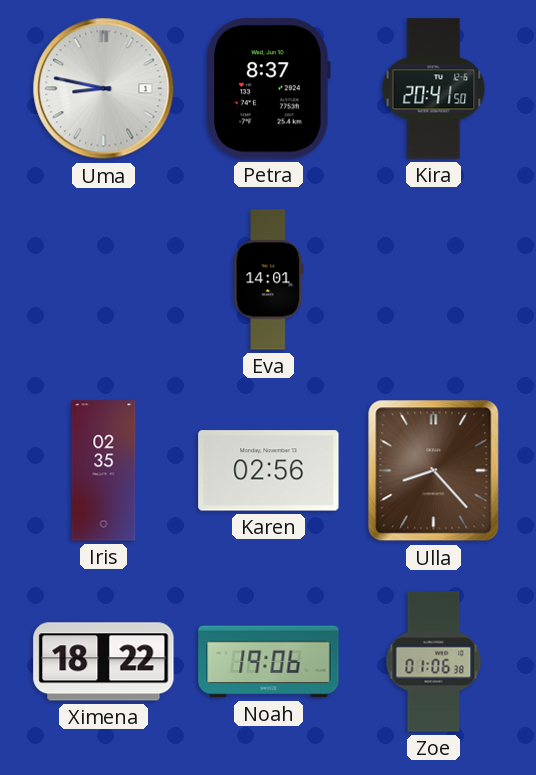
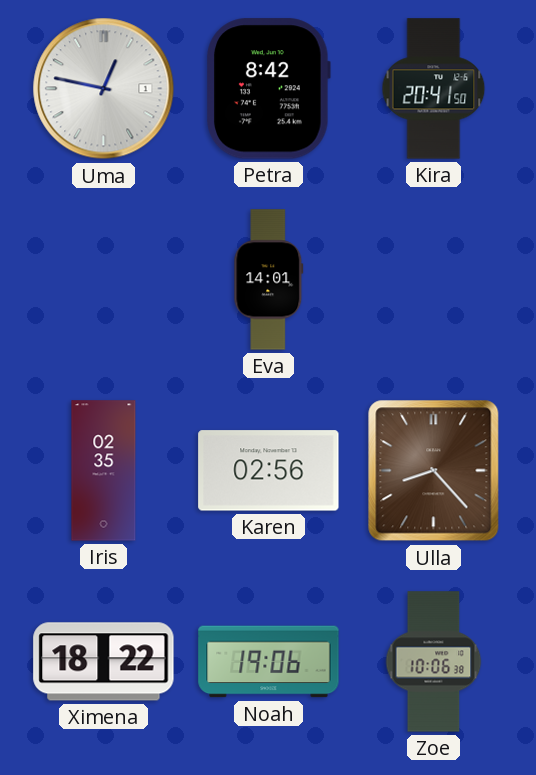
Uma: 8:47 -> 12:47
Petra: 8:37 -> 8:42
Zoe: 01:06 -> 10:06
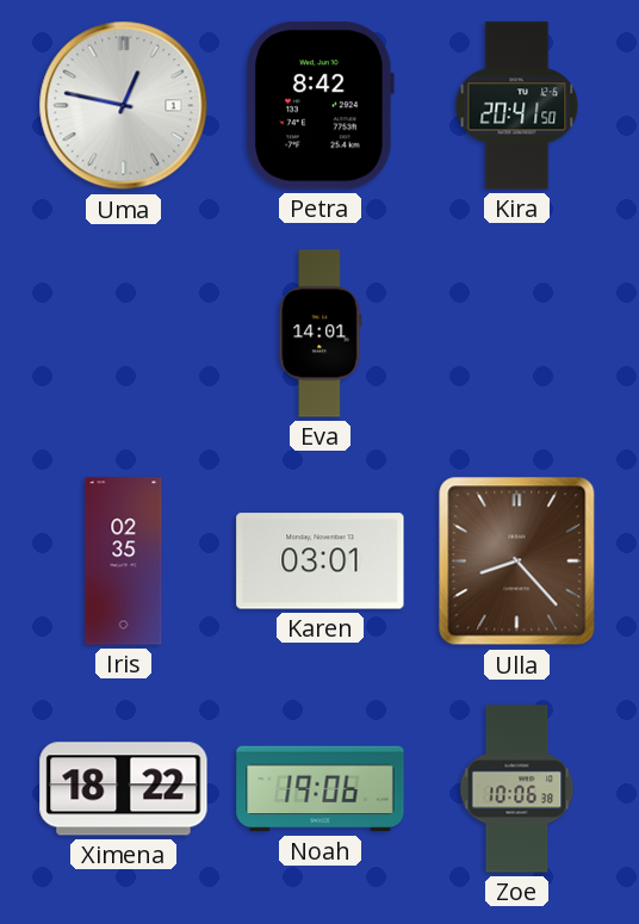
Karen: 02:56 -> 03:01
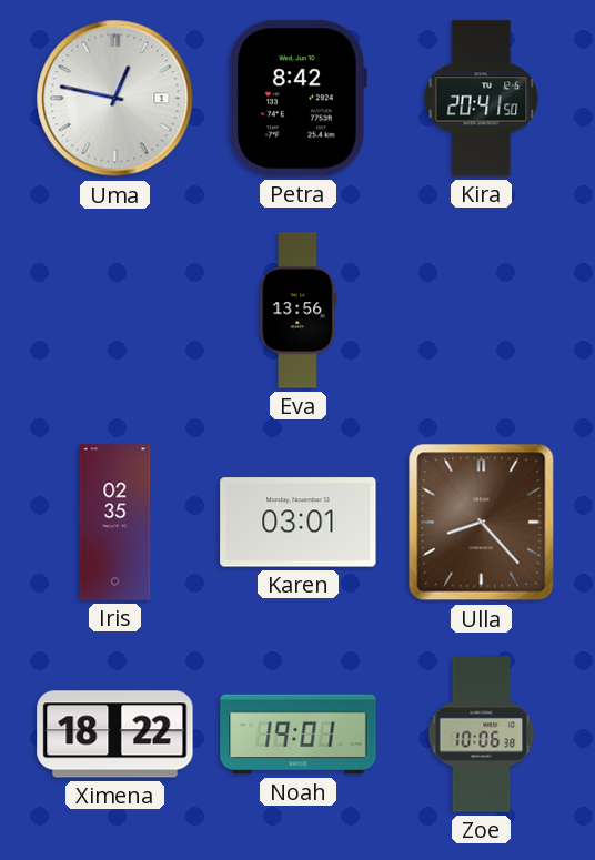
Eva: 14:01 -> 13:56
Noah: 19:06 -> 19:01
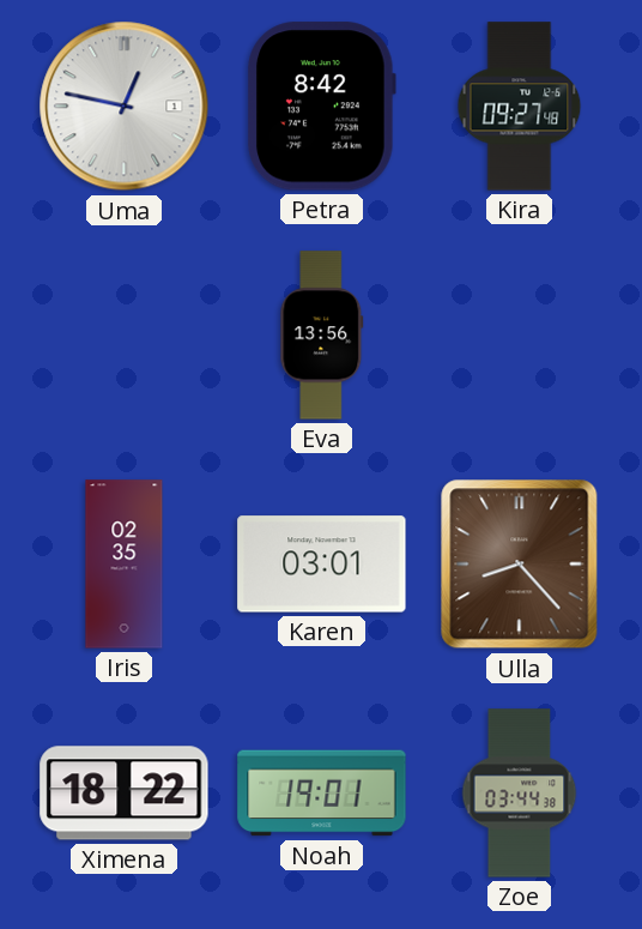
Kira: 20:41 -> 09:27
Zoe: 10:06 -> 03:44
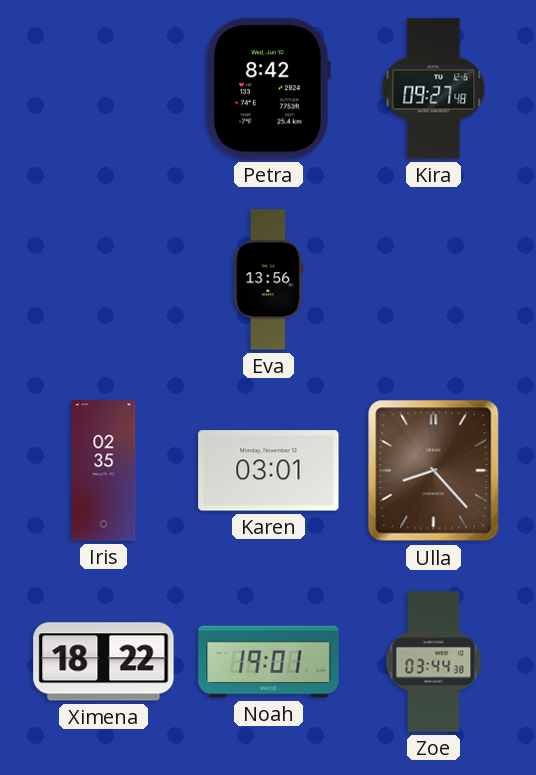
Uma: 12:47 -> none
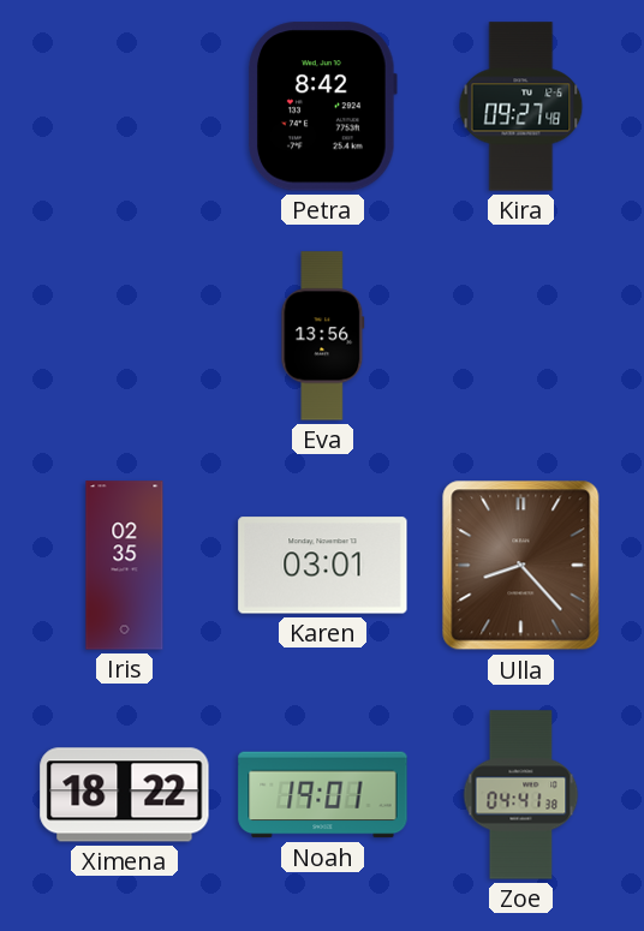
Zoe: 03:44 -> 04:41
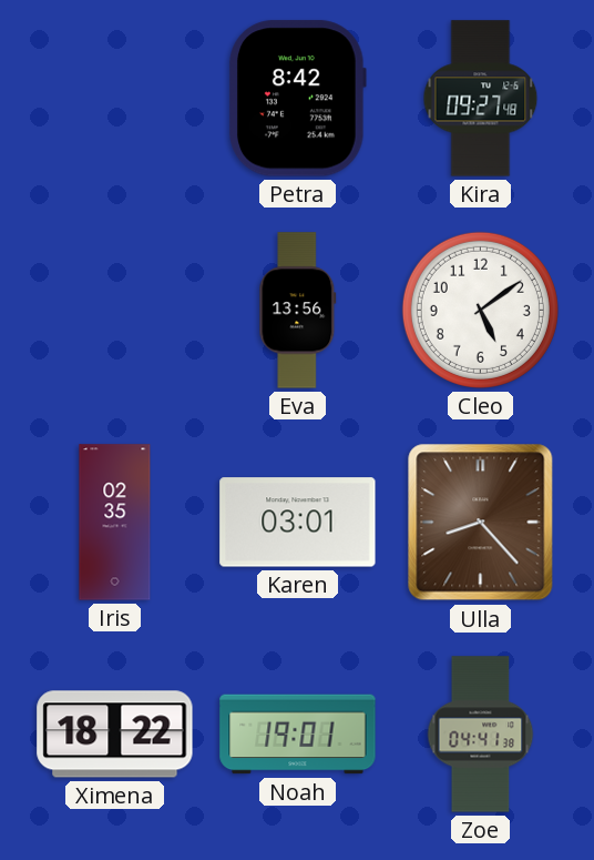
Cleo: none -> 5:09
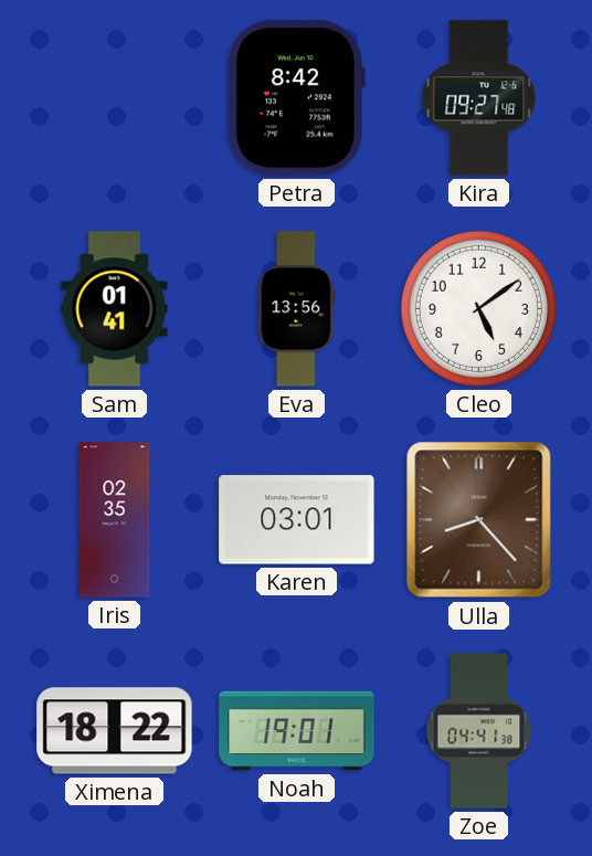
Sam: none -> 01:41
